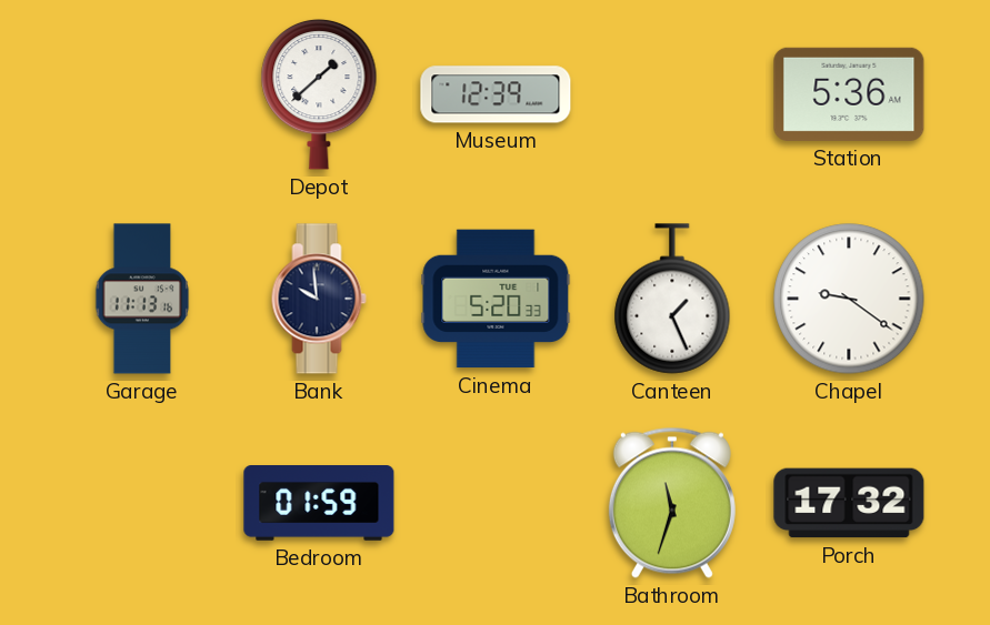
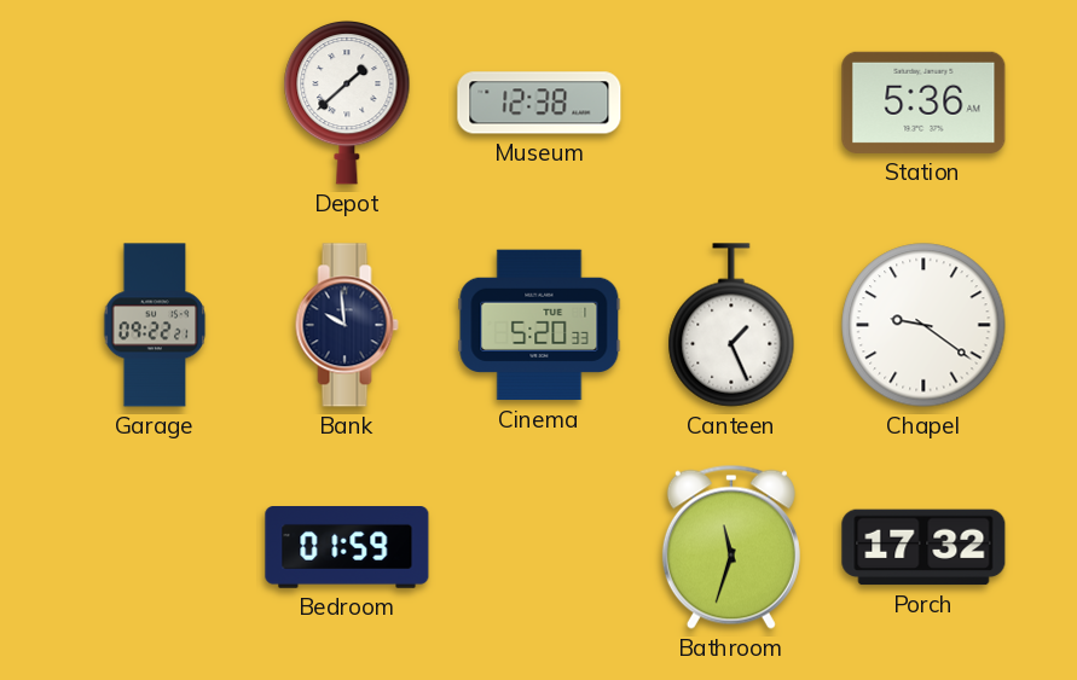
Museum: 12:39 -> 12:38
Garage: 11:13 -> 09:22
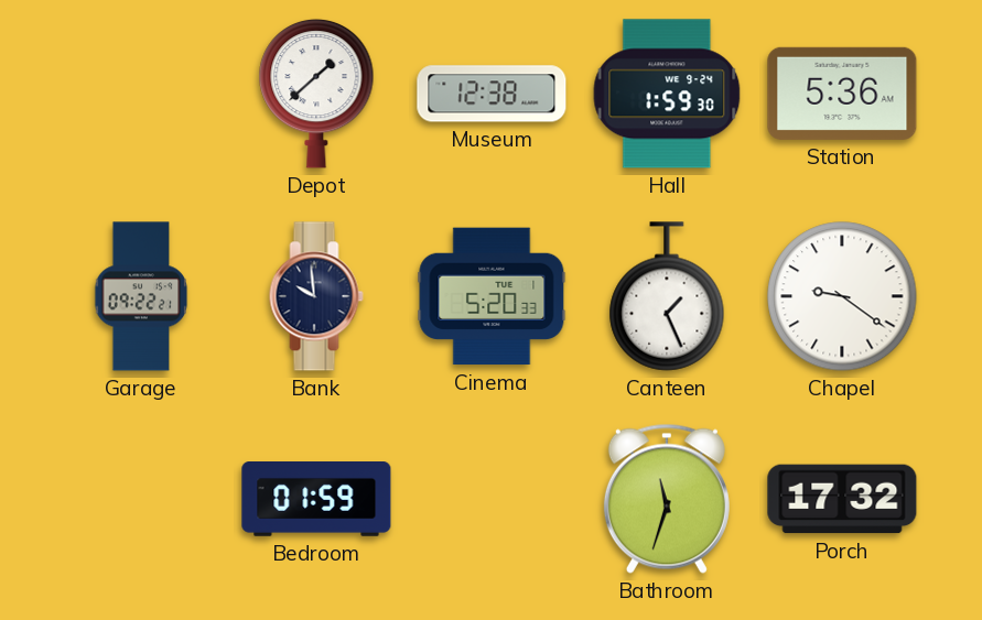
Hall: none -> 1:59
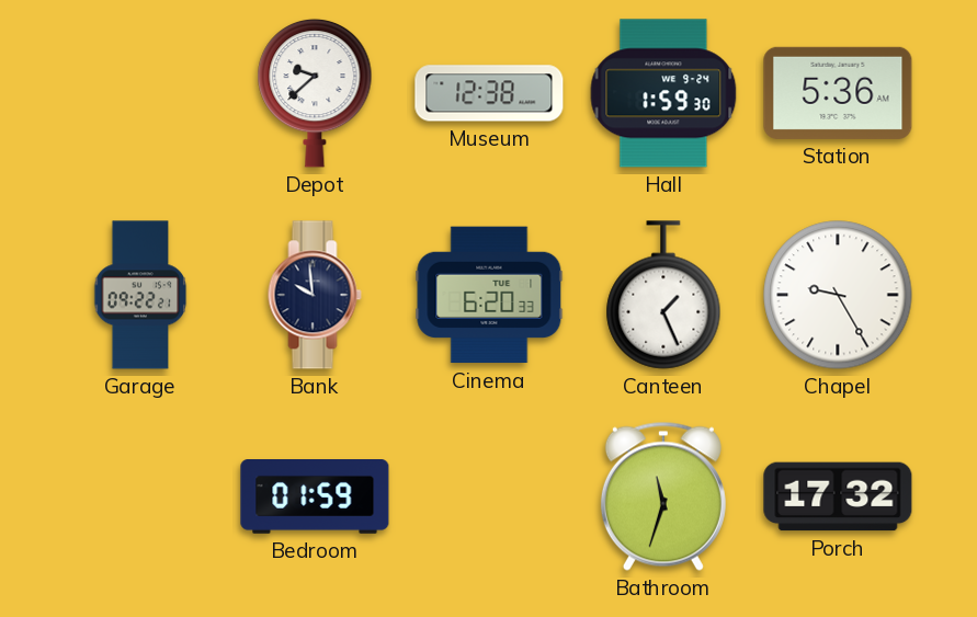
Depot: 1:38 -> 9:38
Cinema: 5:20 -> 6:20
Chapel: 9:21 -> 9:25
